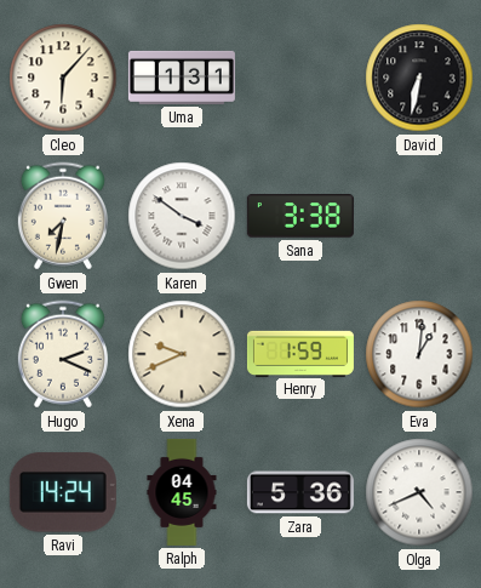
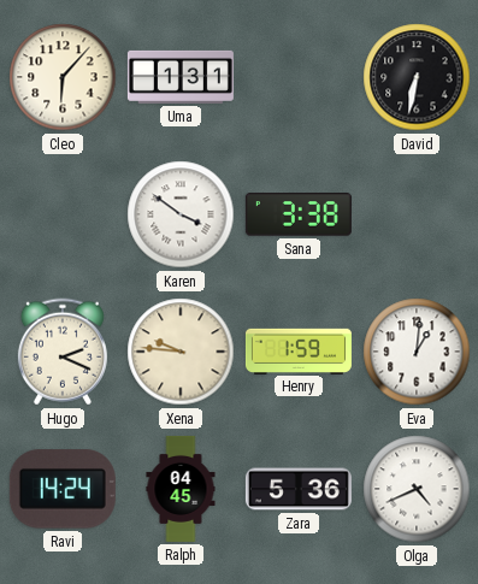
Gwen: 7:32 -> none
Xena: 9:41 -> 9:46
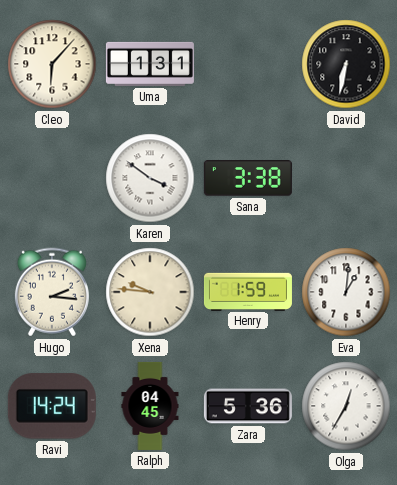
Hugo: 2:19 -> 2:16
Olga: 4:41 -> 12:35
